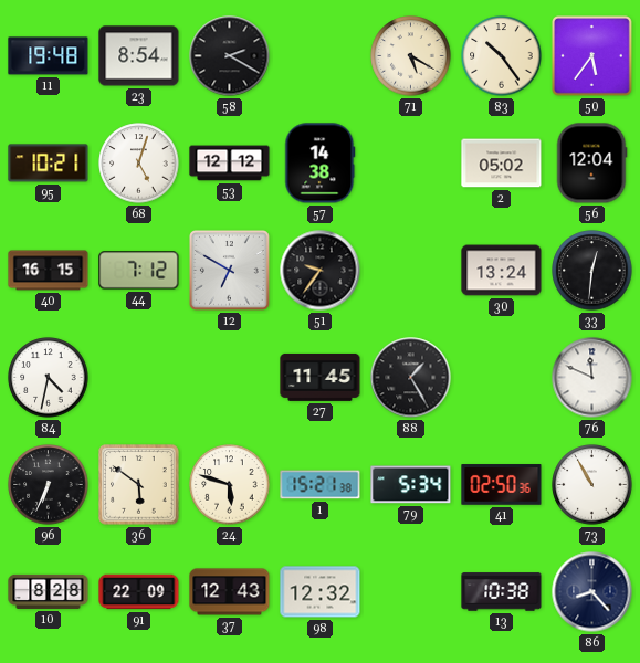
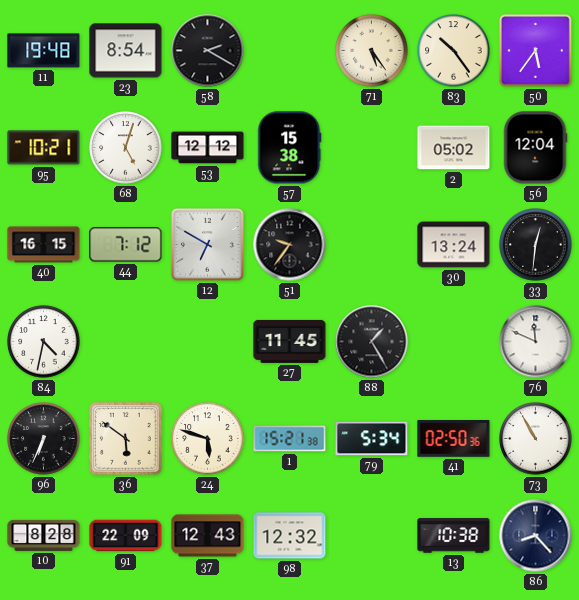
71: 5:20 -> 5:24
57: 14:38 -> 15:38
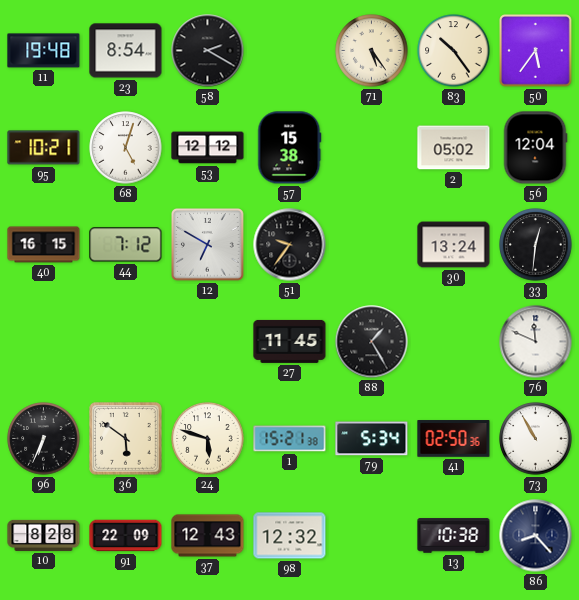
84: 4:32 -> none
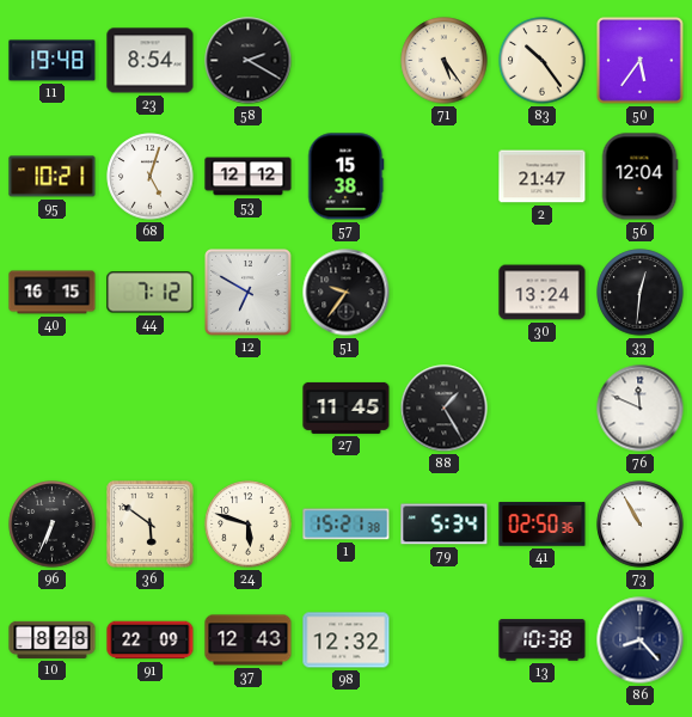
2: 05:02 -> 21:47
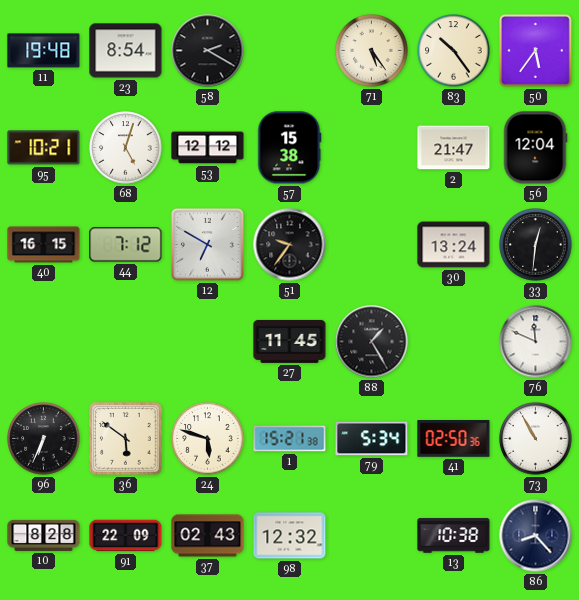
37: 12:43 -> 02:43
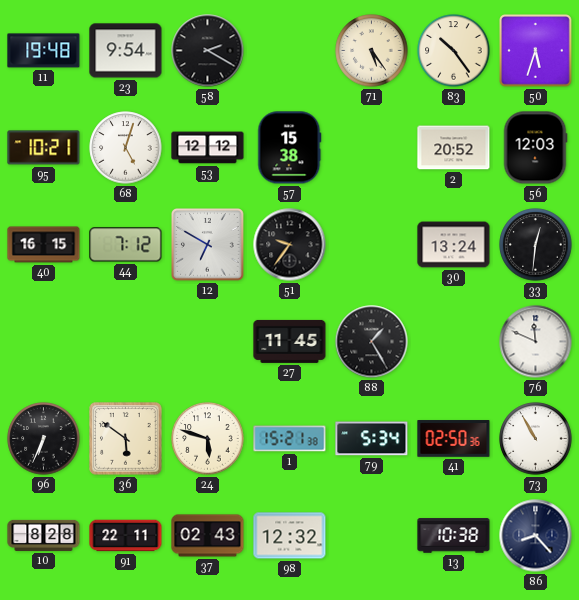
23: 8:54 -> 9:54
50: 5:36 -> 5:33
2: 21:47 -> 20:52
56: 12:04 -> 12:03
91: 22:09 -> 22:11
